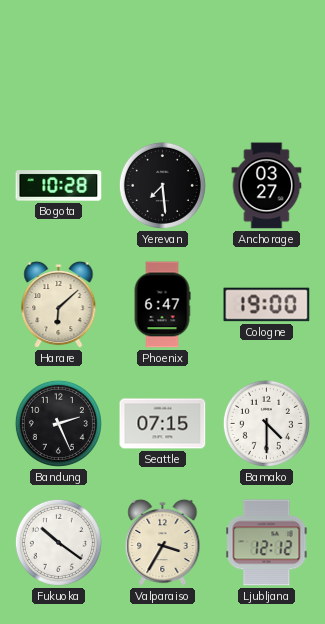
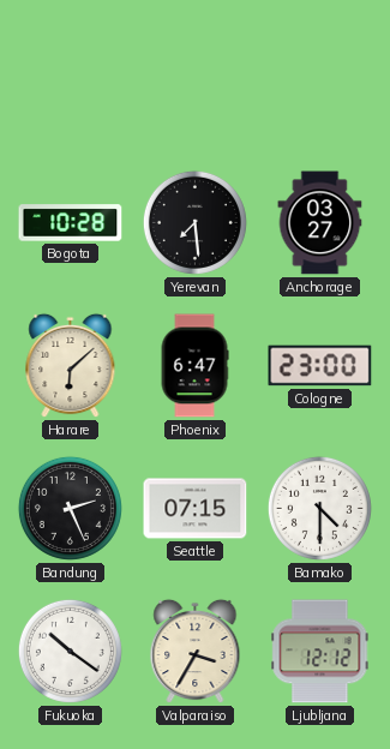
Cologne: 19:00 -> 23:00
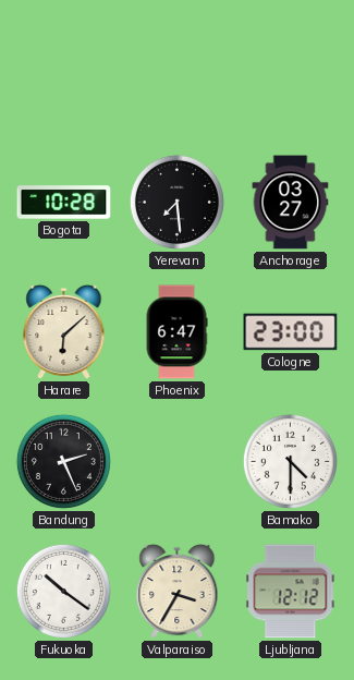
Seattle: 07:15 -> none
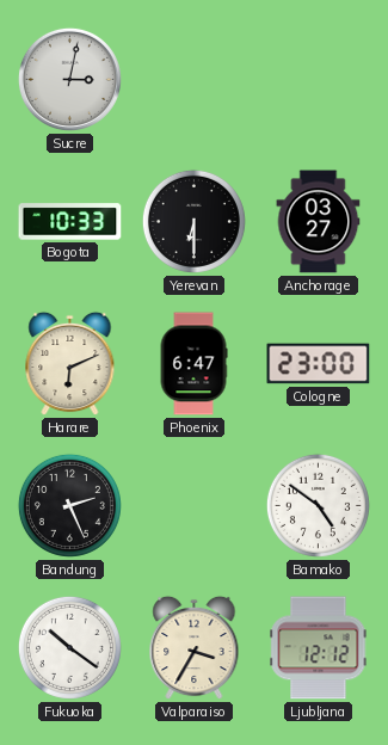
Sucre: none -> 3:02
Bogota: 10:28 -> 10:33
Yerevan: 7:29 -> 6:30
Harare: 6:08 -> 6:11
Bamako: 4:30 -> 4:51
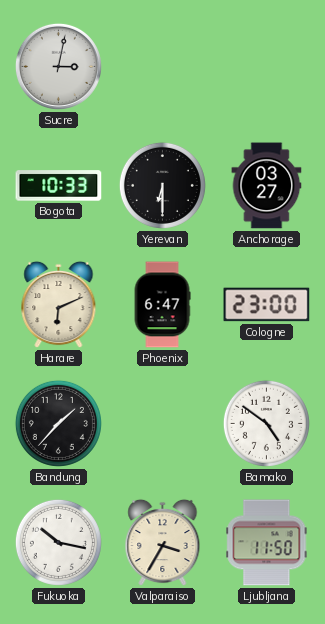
Bandung: 2:26 -> 1:37
Fukuoka: 10:21 -> 10:17
Ljubljana: 12:12 -> 11:50
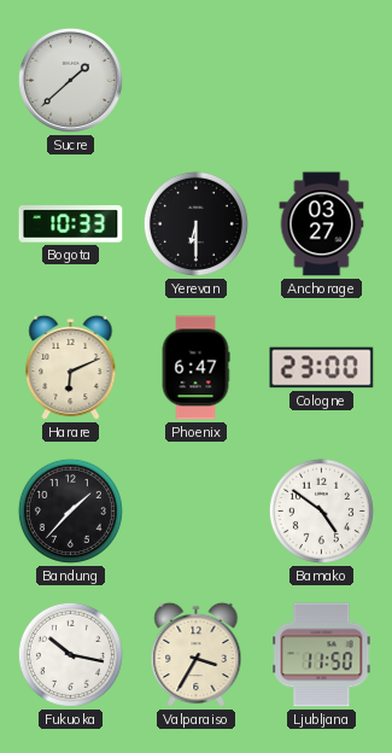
Sucre: 3:02 -> 1:38
